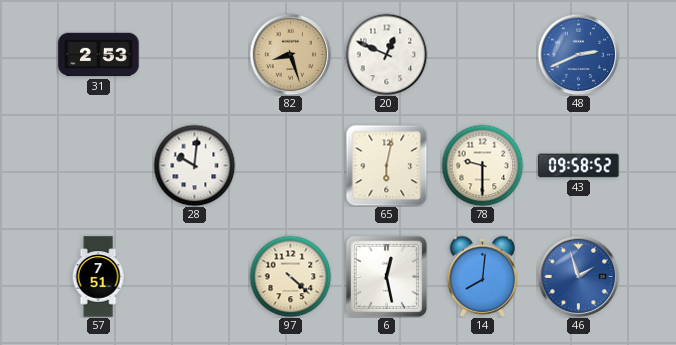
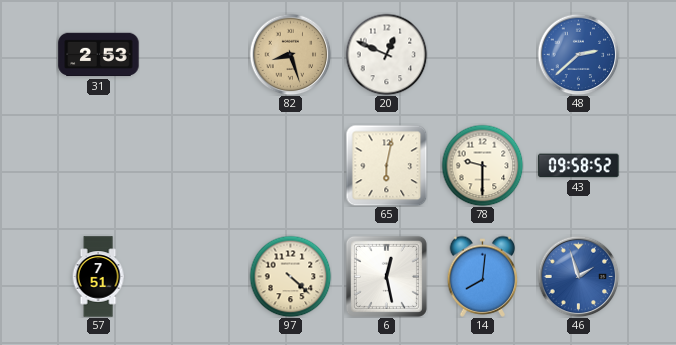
48: 2:41 -> 2:38
28: 10:01 -> none
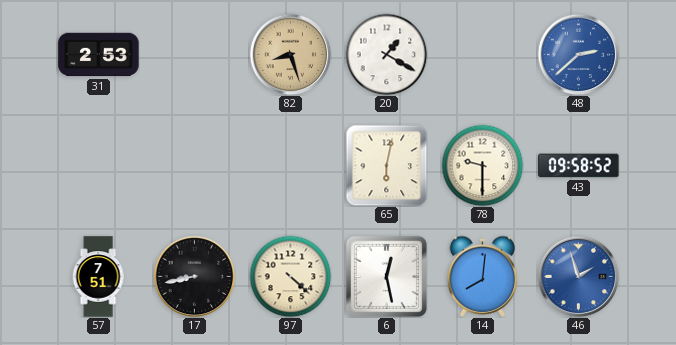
20: 12:49 -> 1:20
17: none -> 8:43
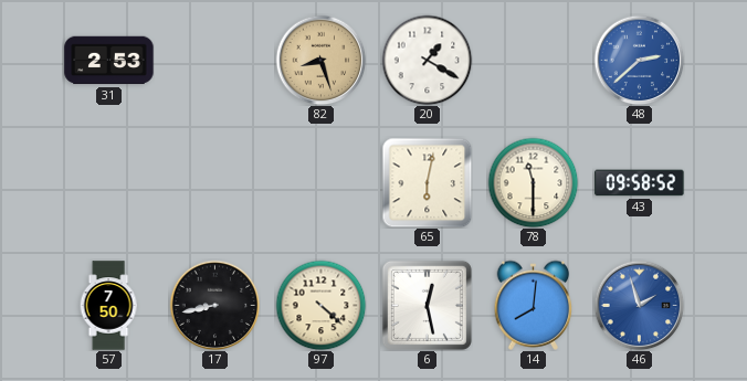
78: 9:30 -> 11:30
57: 7:51 -> 7:50
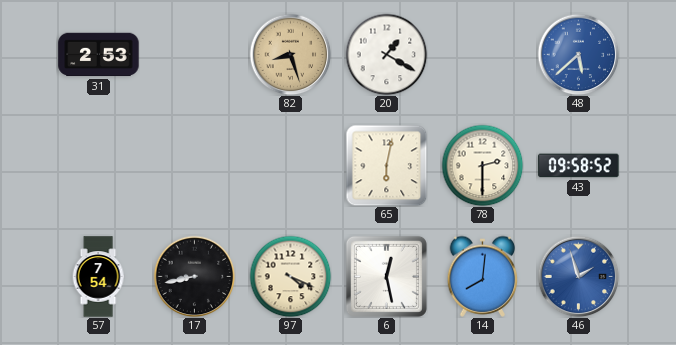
48: 2:38 -> 5:38
78: 11:30 -> 2:30
57: 7:50 -> 7:54
97: 4:22 -> 4:19
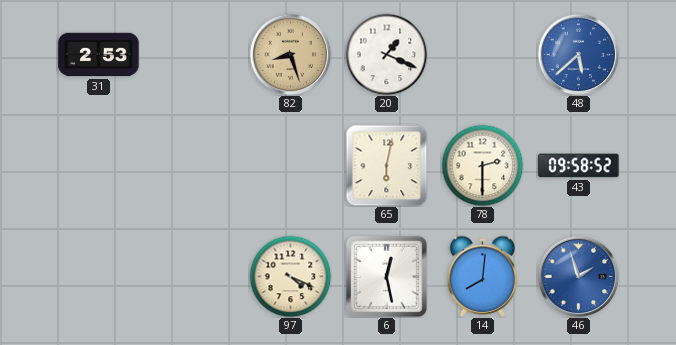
20: 1:20 -> 1:19
57: 7:54 -> none
17: 8:43 -> none
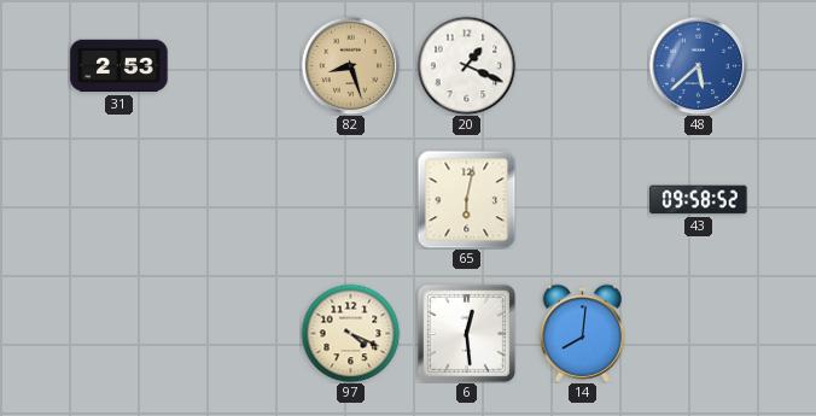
78: 2:30 -> none
6: 12:28 -> 12:29
46: 1:57 -> none
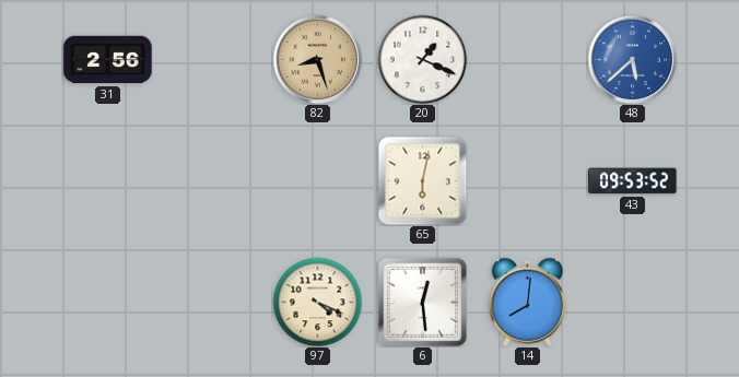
31: 2:53 -> 2:56
43: 09:58 -> 09:53
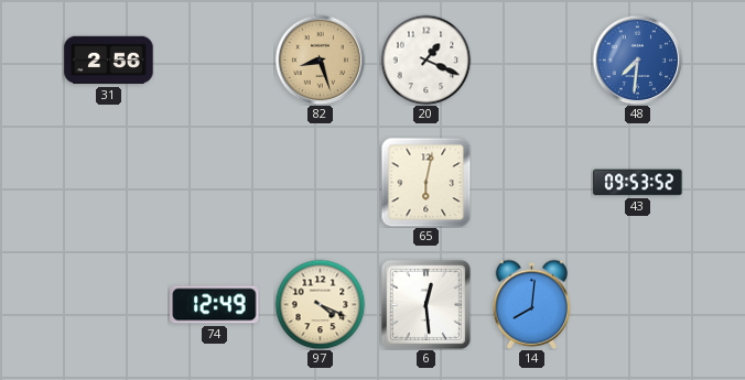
48: 5:38 -> 7:31
74: none -> 12:49
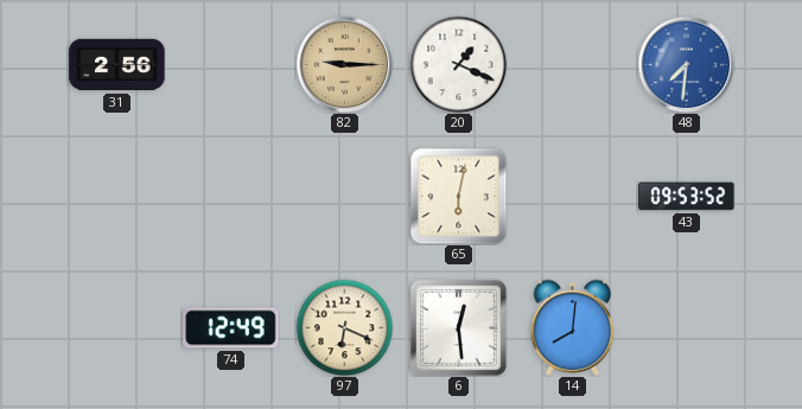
82: 8:27 -> 9:15
97: 4:19 -> 6:19
